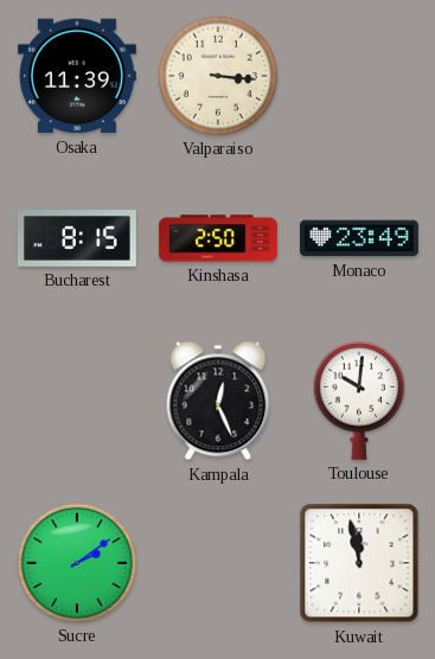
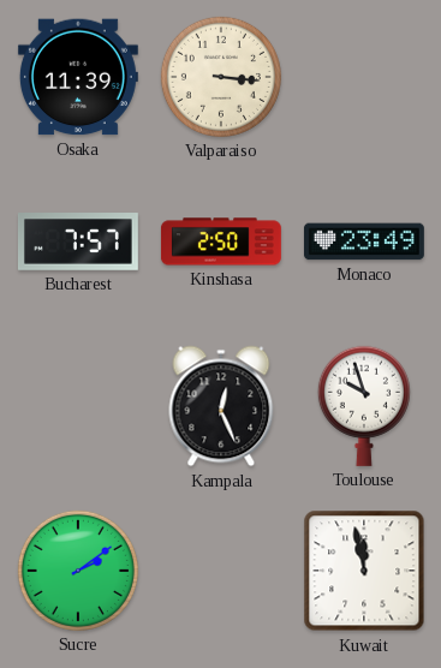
Bucharest: 8:15 -> 7:57
Toulouse: 10:01 -> 9:57
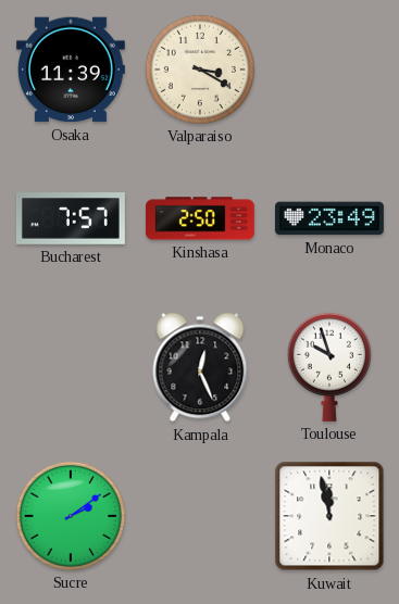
Valparaiso: 3:16 -> 3:20
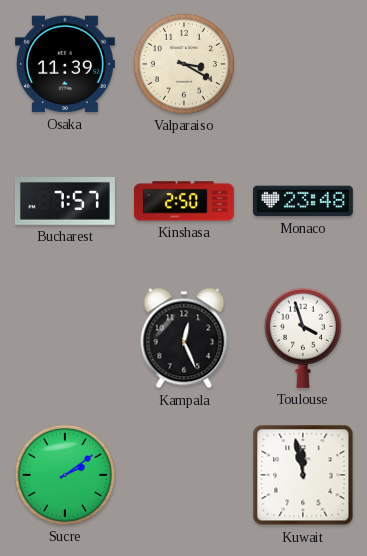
Monaco: 23:49 -> 23:48
Toulouse: 9:57 -> 3:57
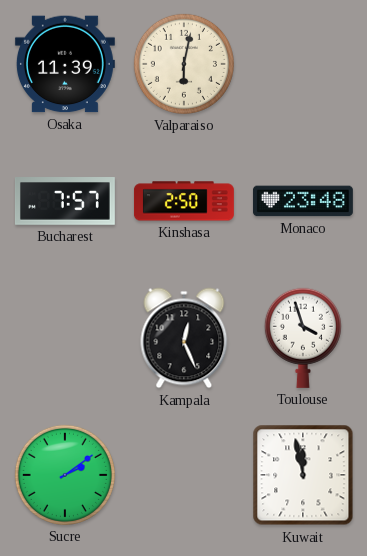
Valparaiso: 3:20 -> 6:02
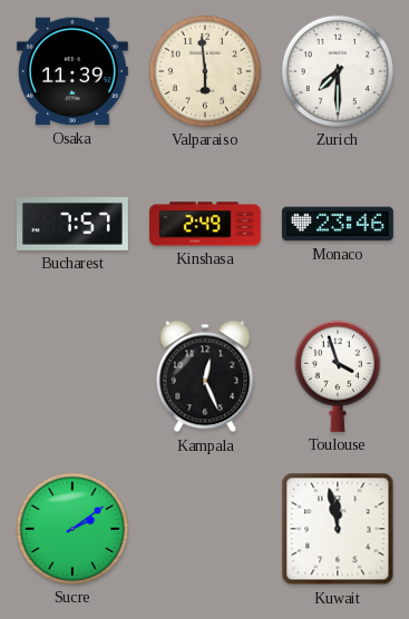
Valparaiso: 6:02 -> 5:59
Zurich: none -> 7:30
Kinshasa: 2:50 -> 2:49
Monaco: 23:48 -> 23:46
